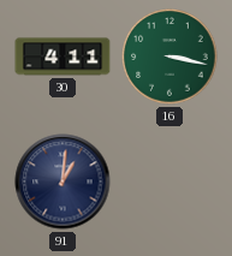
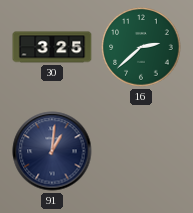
30: 4:11 -> 3:25
16: 3:17 -> 2:38
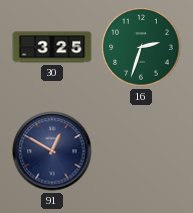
16: 2:38 -> 2:33
91: 1:01 -> 12:50
